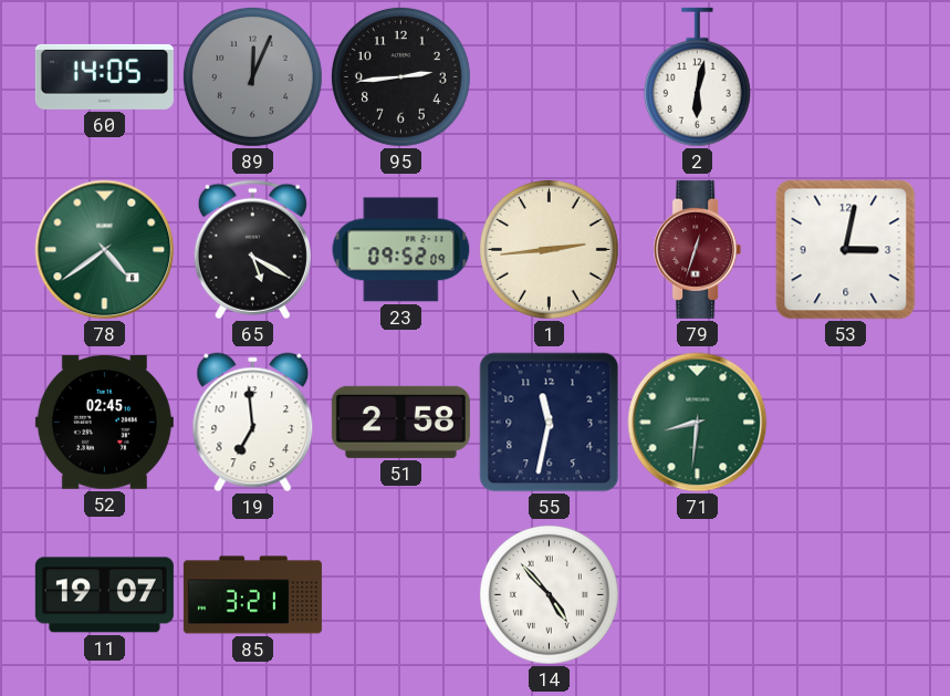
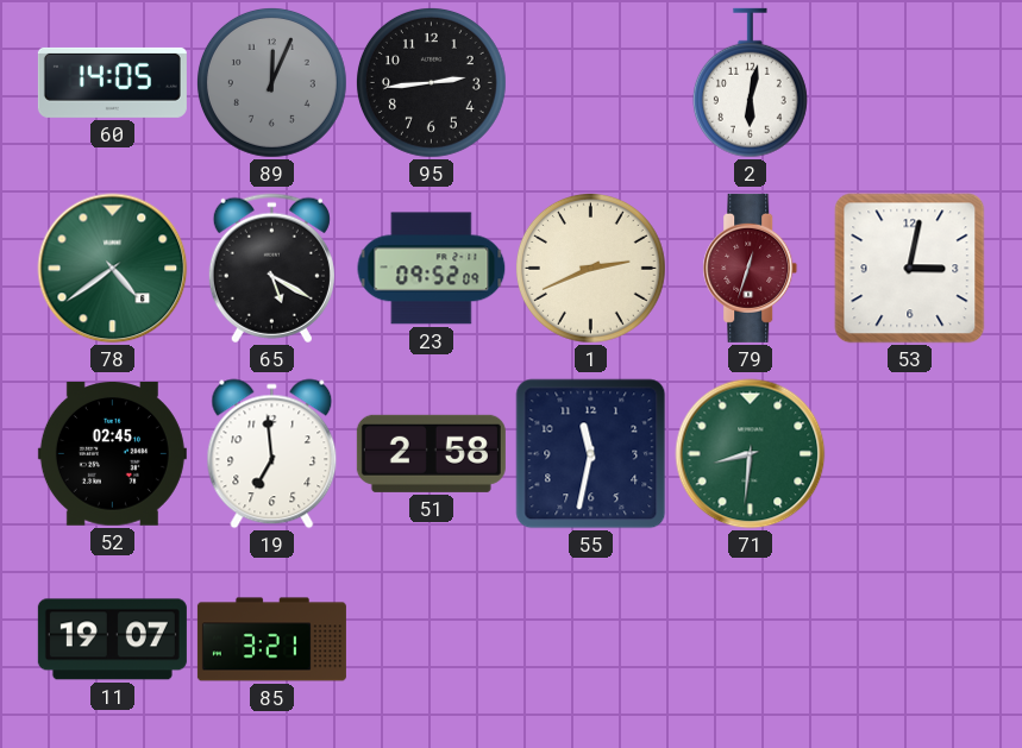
1: 2:44 -> 2:41
14: 4:53 -> none
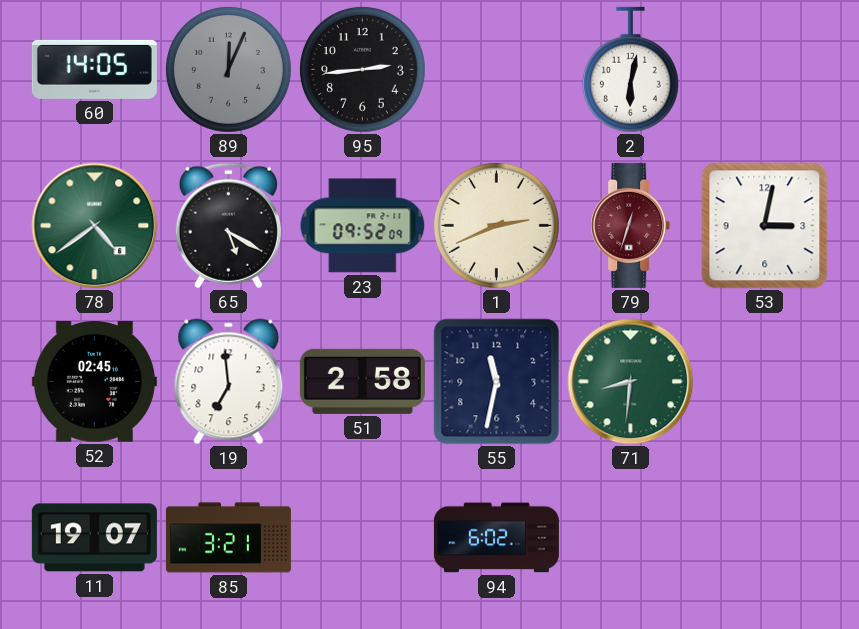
94: none -> 6:02
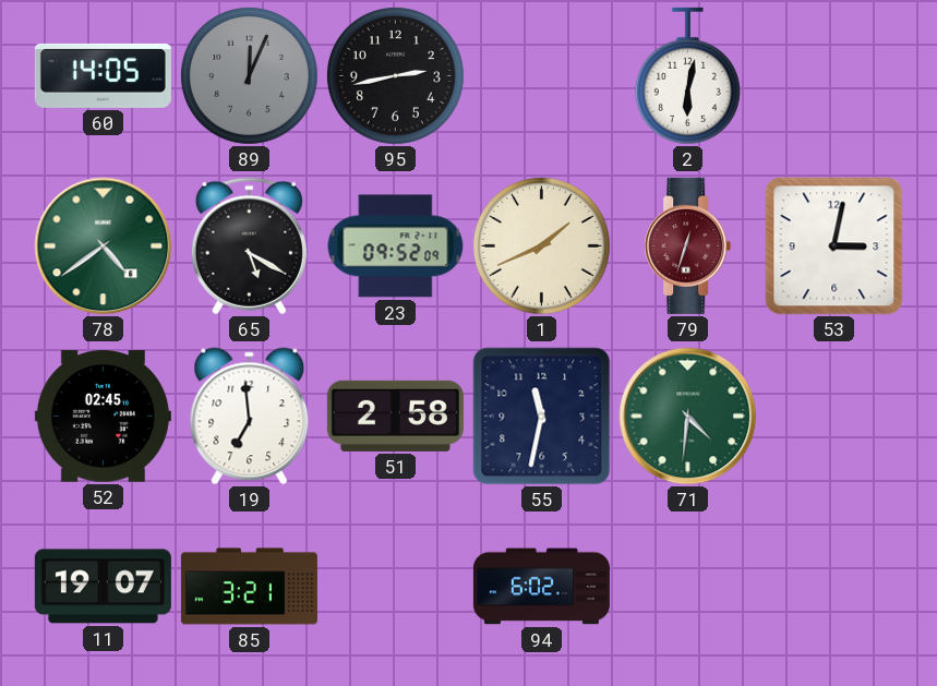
95: 2:44 -> 2:43
1: 2:41 -> 1:41
71: 8:31 -> 4:31
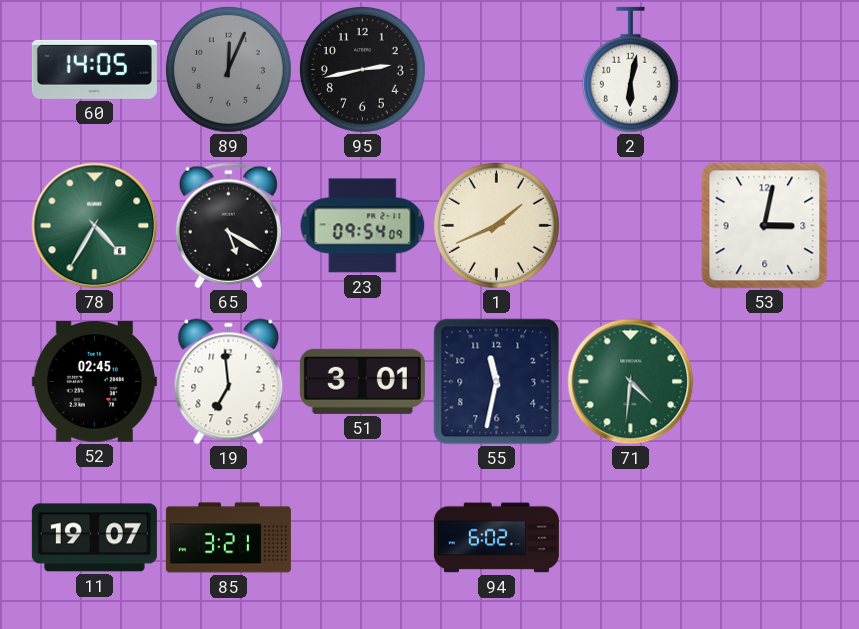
78: 4:39 -> 4:35
23: 09:52 -> 09:54
79: 12:33 -> none
51: 2:58 -> 3:01
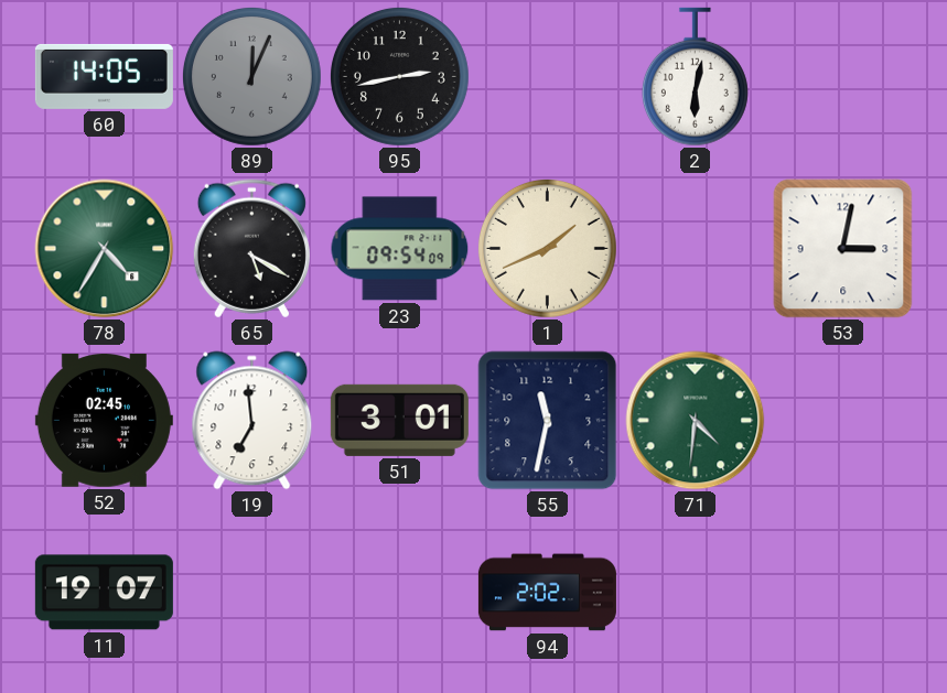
85: 3:21 -> none
94: 6:02 -> 2:02
